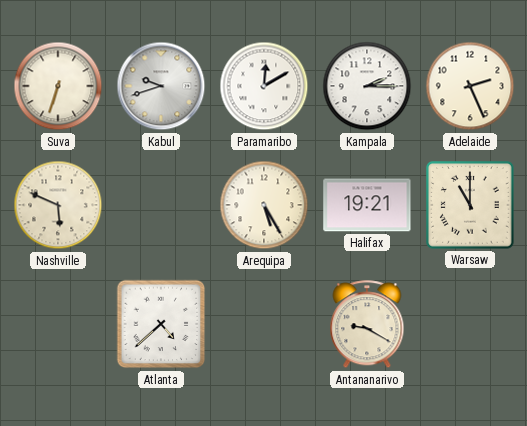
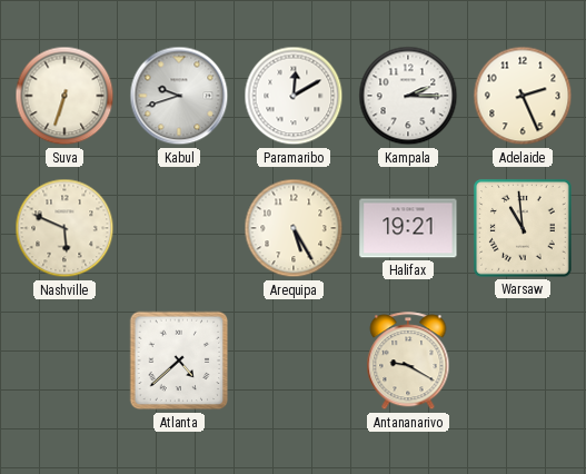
Warsaw: 11:00 -> 10:59
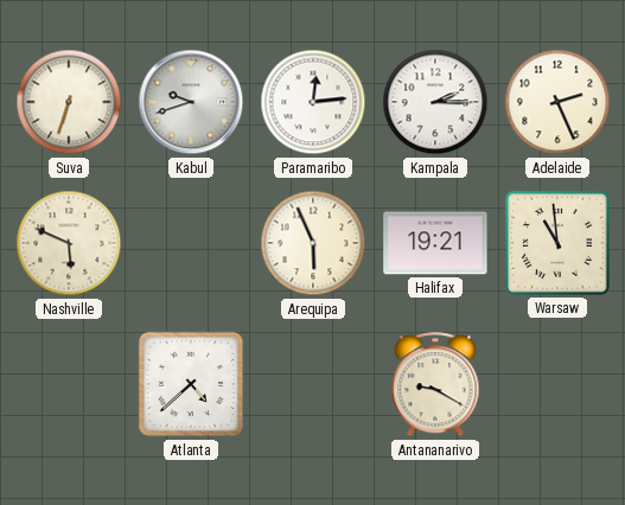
Paramaribo: 12:10 -> 12:14
Arequipa: 5:25 -> 5:56
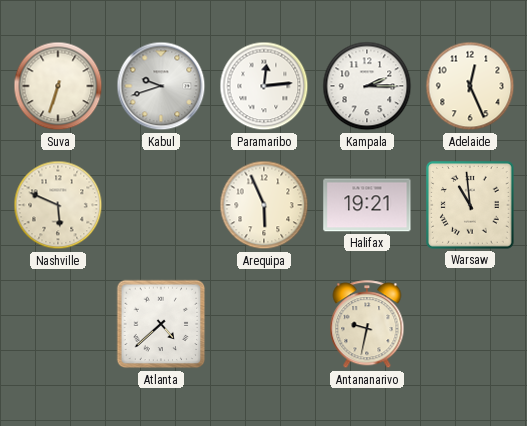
Adelaide: 2:26 -> 12:26
Antananarivo: 9:20 -> 9:32
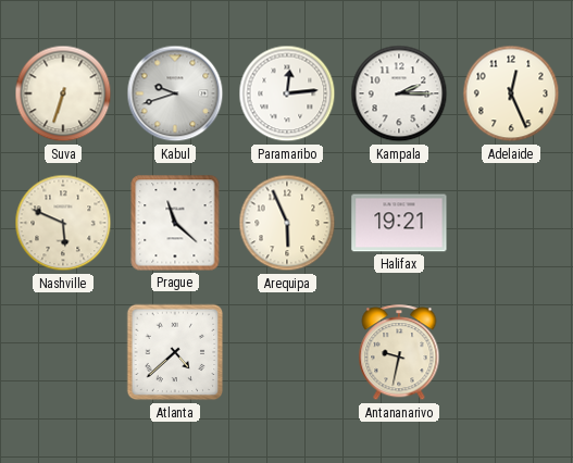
Prague: none -> 11:22
Warsaw: 10:59 -> none
